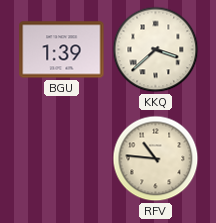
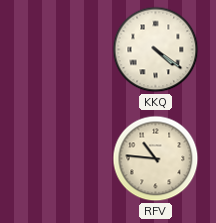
BGU: 1:39 -> none
KKQ: 3:38 -> 4:21
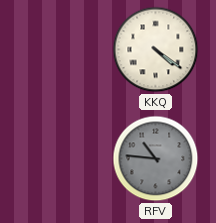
RFV dial: cream -> grey
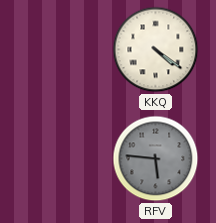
RFV: 10:46 -> 5:46
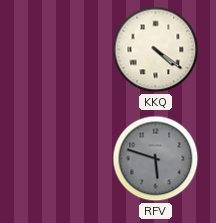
RFV: 5:46 -> 5:48
